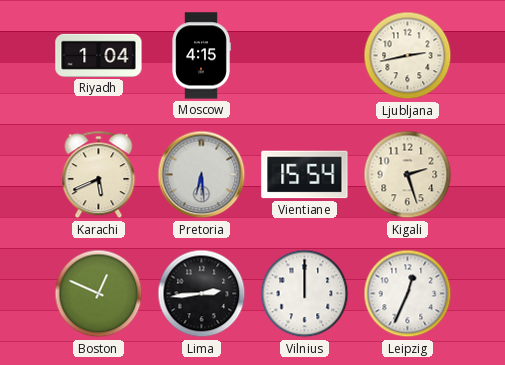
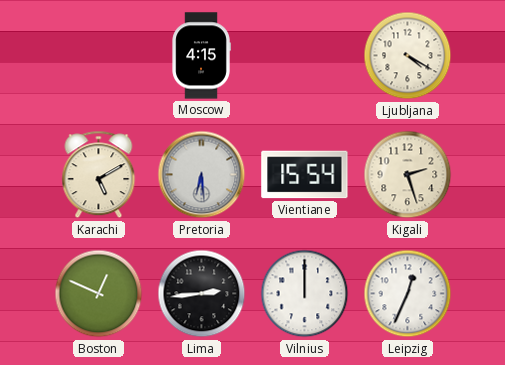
Riyadh: 1:04 -> none
Ljubljana: 2:43 -> 4:20
Karachi: 5:41 -> 5:10
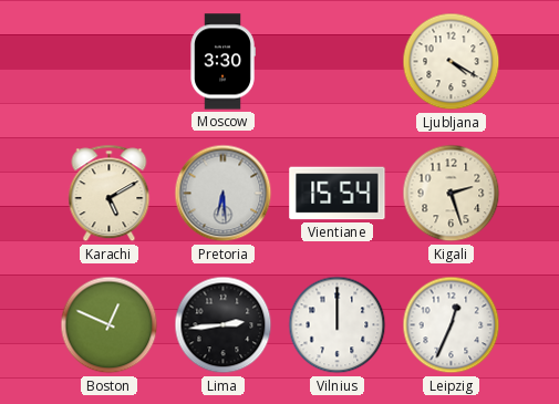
Moscow: 4:15 -> 3:30
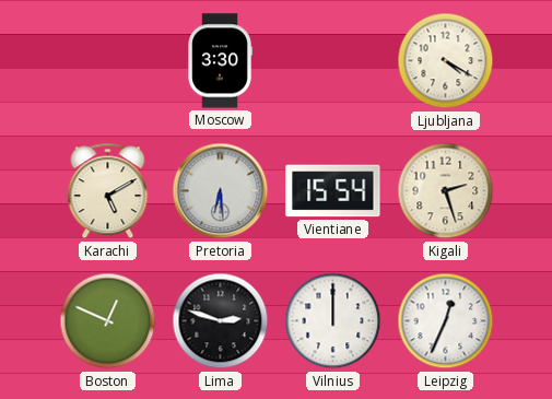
Lima: 2:44 -> 2:48
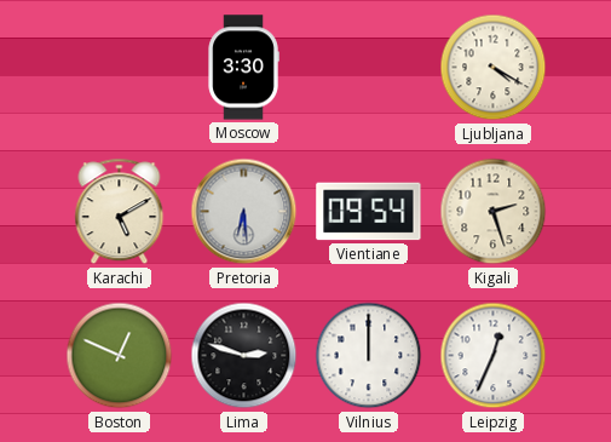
Vientiane: 15:54 -> 09:54
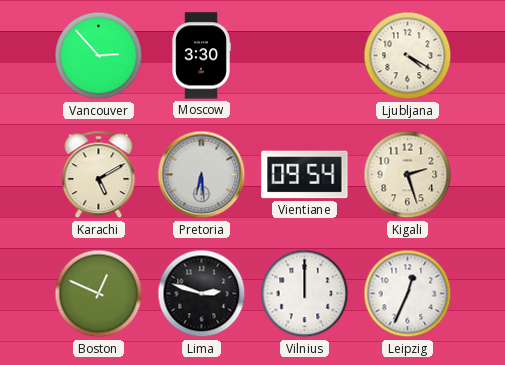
Vancouver: none -> 2:53
